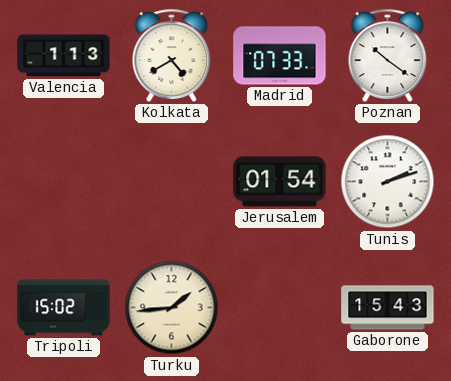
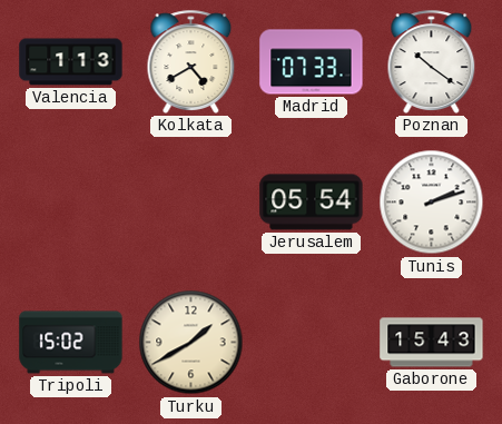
Jerusalem: 01:54 -> 05:54
Turku: 1:44 -> 1:40
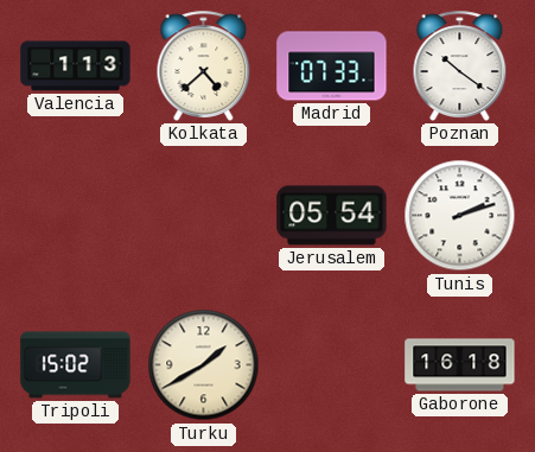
Kolkata: 4:40 -> 4:38
Gaborone: 15:43 -> 16:18
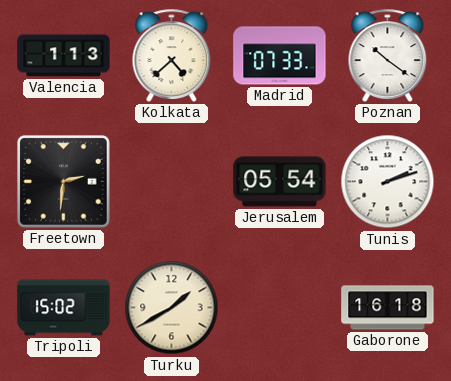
Freetown: none -> 2:31
